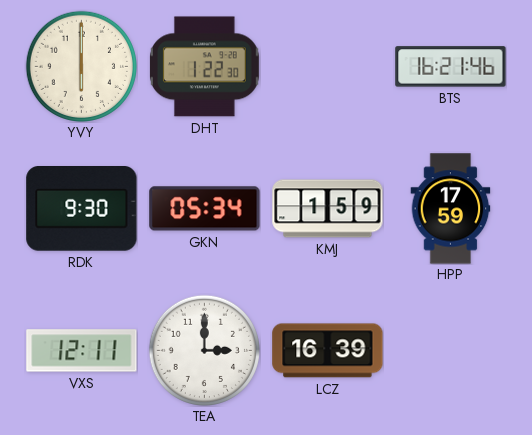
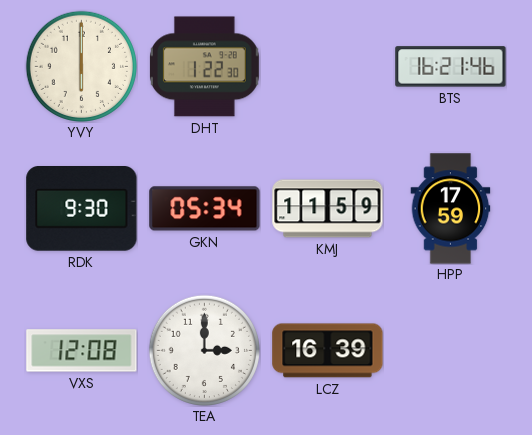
KMJ: 1:59 -> 11:59
VXS: 12:11 -> 12:08
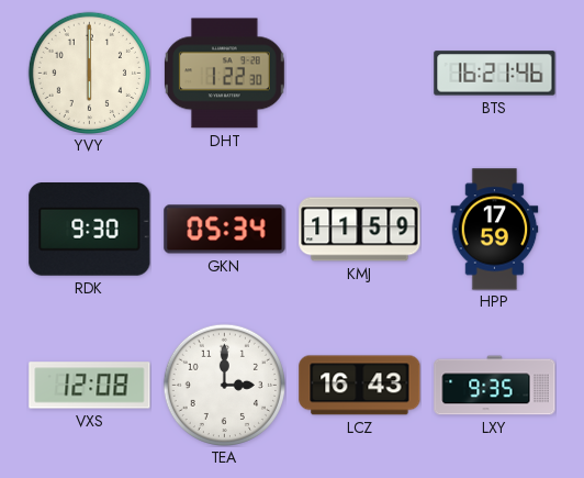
LCZ: 16:39 -> 16:43
LXY: none -> 9:35
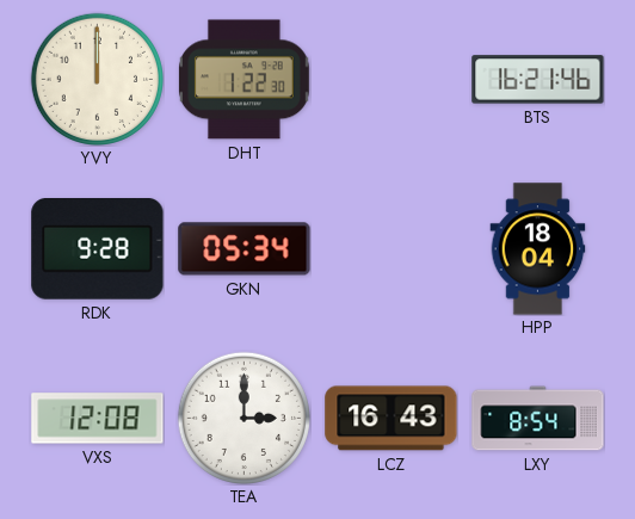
YVY: 6:00 -> 12:00
RDK: 9:30 -> 9:28
KMJ: 11:59 -> none
HPP: 17:59 -> 18:04
LXY: 9:35 -> 8:54
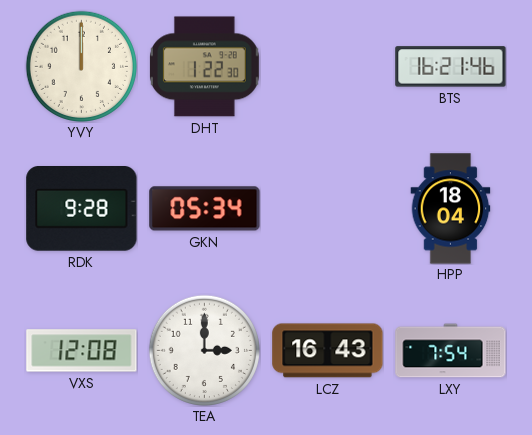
LXY: 8:54 -> 7:54
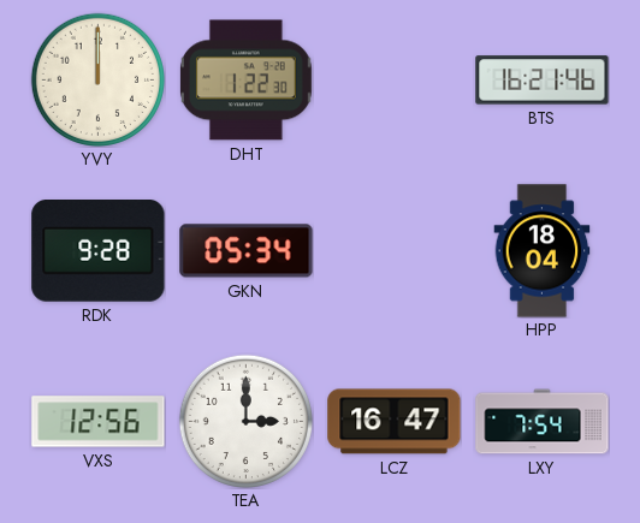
VXS: 12:08 -> 12:56
LCZ: 16:43 -> 16:47
